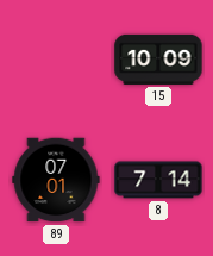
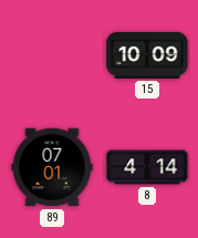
8: 7:14 -> 4:14
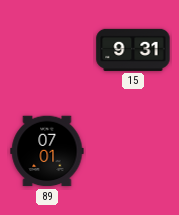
15: 10:09 -> 9:31
8: 4:14 -> none
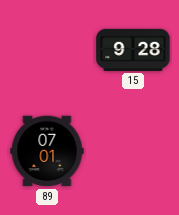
15: 9:31 -> 9:28
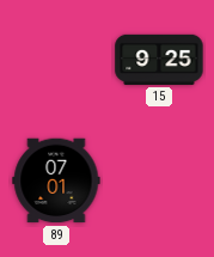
15: 9:28 -> 9:25
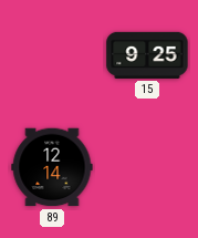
89: 07:01 -> 12:14
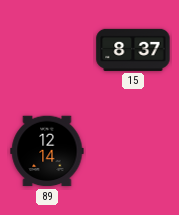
15: 9:25 -> 8:37
